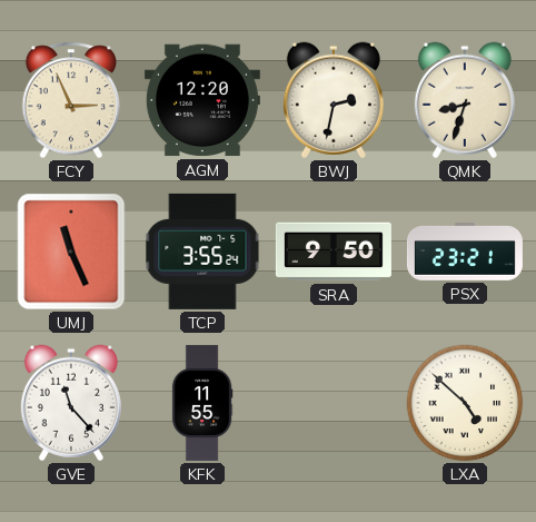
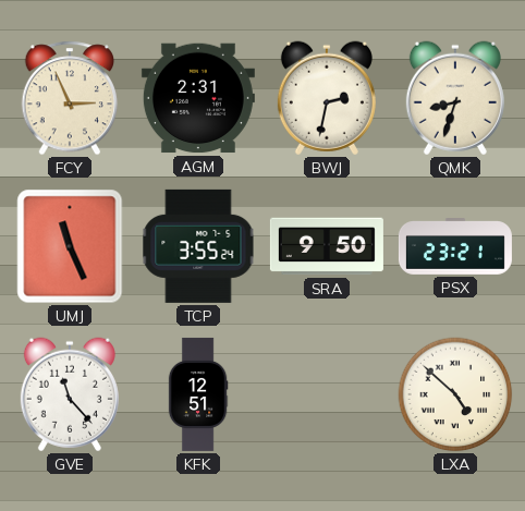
AGM: 12:20 -> 2:31
KFK: 11:55 -> 12:51
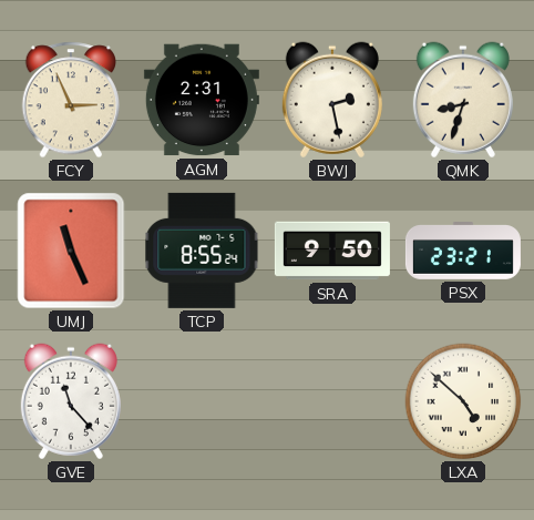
BWJ: 2:32 -> 2:28
TCP: 3:55 -> 8:55
KFK: 12:51 -> none
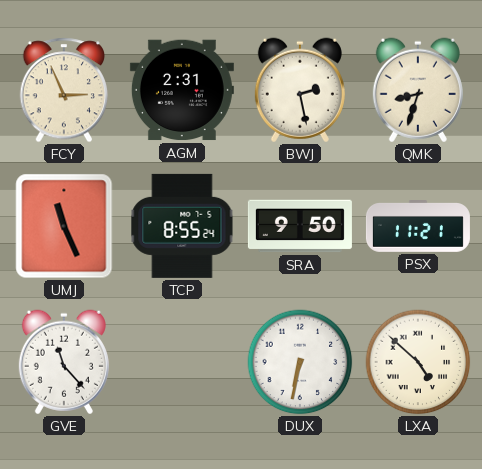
PSX: 23:21 -> 11:21
DUX: none -> 6:32
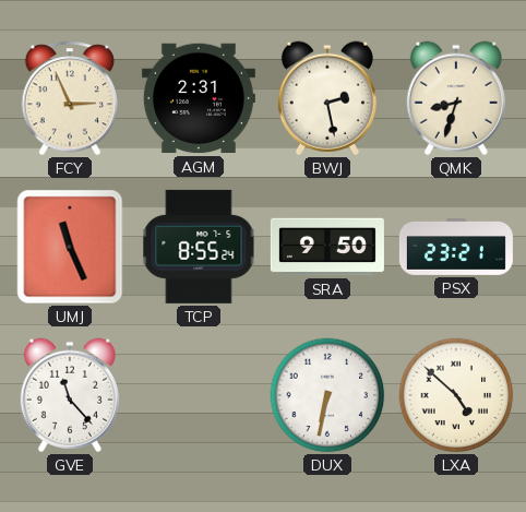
PSX: 11:21 -> 23:21
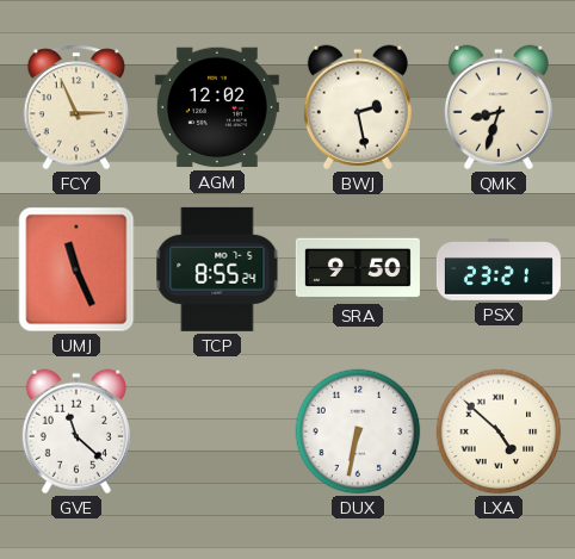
AGM: 2:31 -> 12:02
GVE: 11:23 -> 11:22
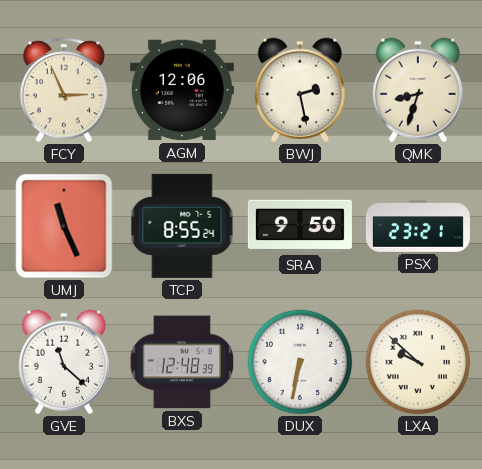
AGM: 12:02 -> 12:06
BXS: none -> 12:48
LXA: 4:52 -> 9:52
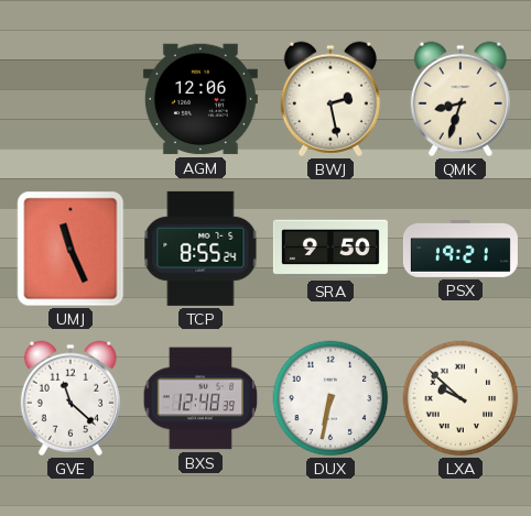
FCY: 2:56 -> none
PSX: 23:21 -> 19:21
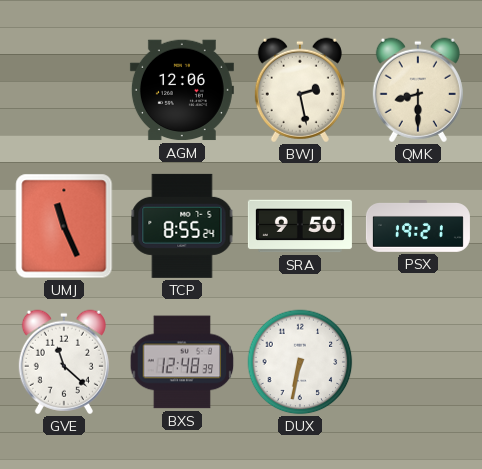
QMK: 8:33 -> 8:30
LXA: 9:52 -> none
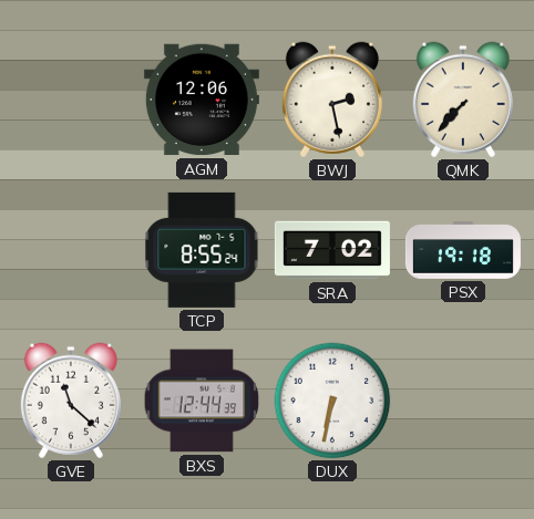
QMK: 8:30 -> 7:37
UMJ: 11:26 -> none
SRA: 9:50 -> 7:02
PSX: 19:21 -> 19:18
BXS: 12:48 -> 12:44
